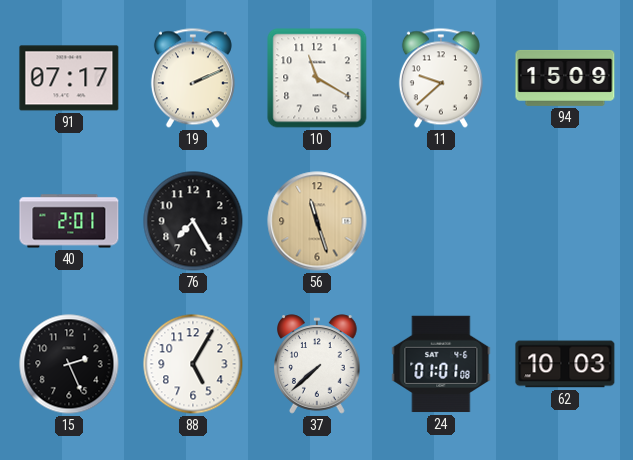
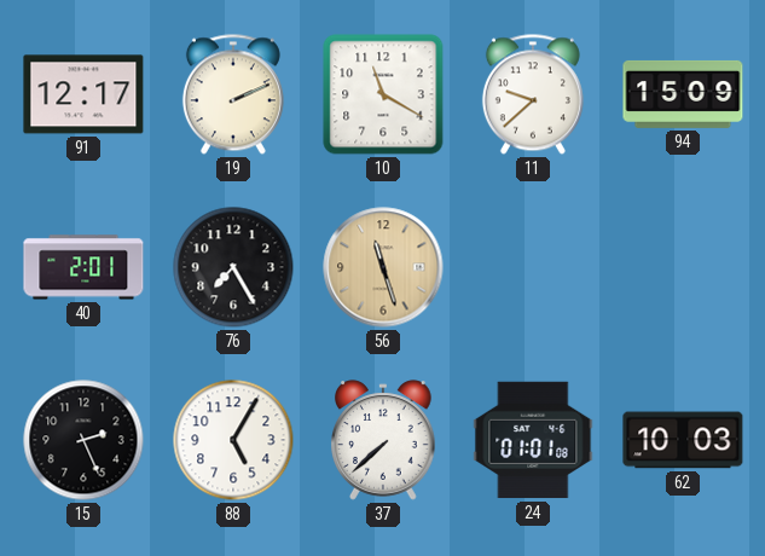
91: 07:17 -> 12:17
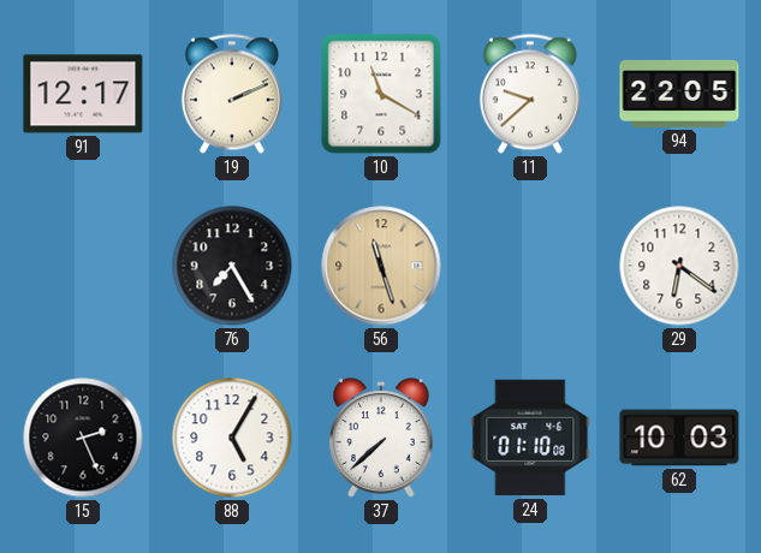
94: 15:09 -> 22:05
40: 2:01 -> none
29: none -> 6:21
24: 01:01 -> 01:10
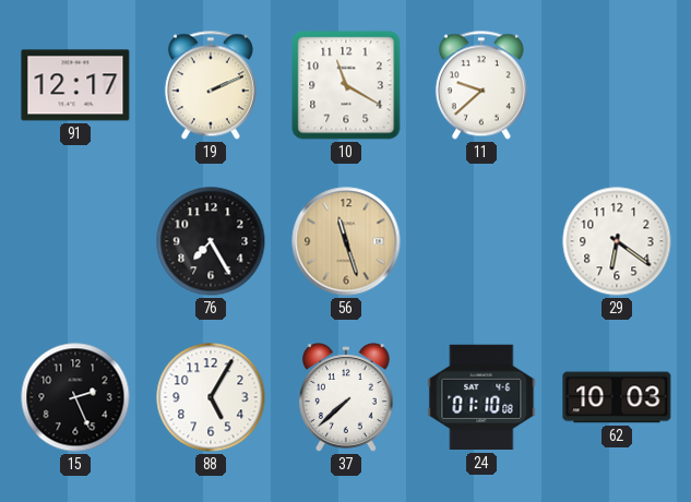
94: 22:05 -> none
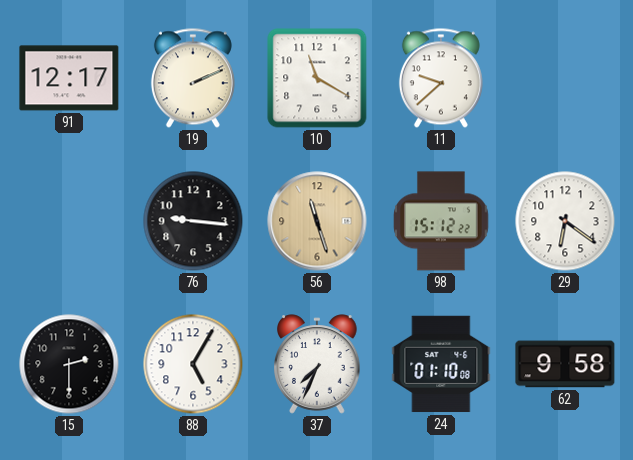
76: 7:25 -> 9:16
98: none -> 15:12
15: 2:26 -> 2:30
37: 7:38 -> 7:34
62: 10:03 -> 9:58
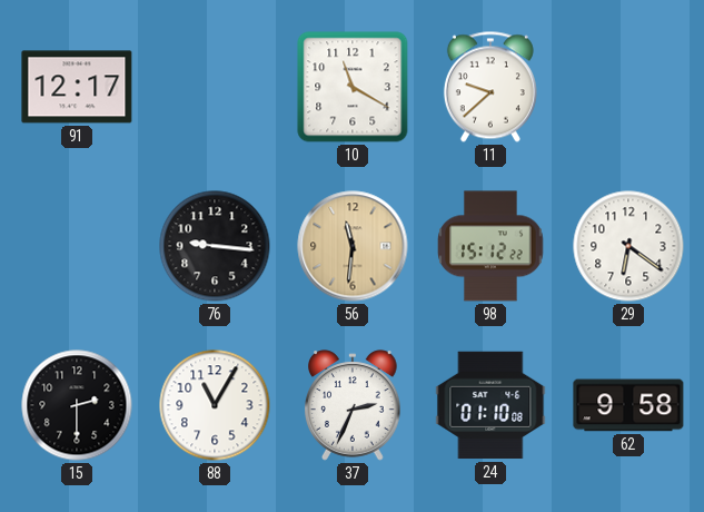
19: 2:11 -> none
56: 11:27 -> 11:31
88: 5:05 -> 11:05
37: 7:34 -> 2:34
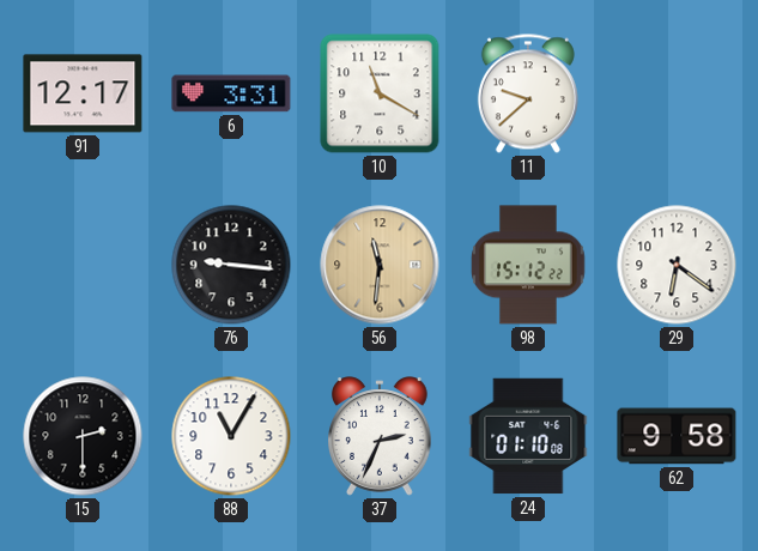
6: none -> 3:31
